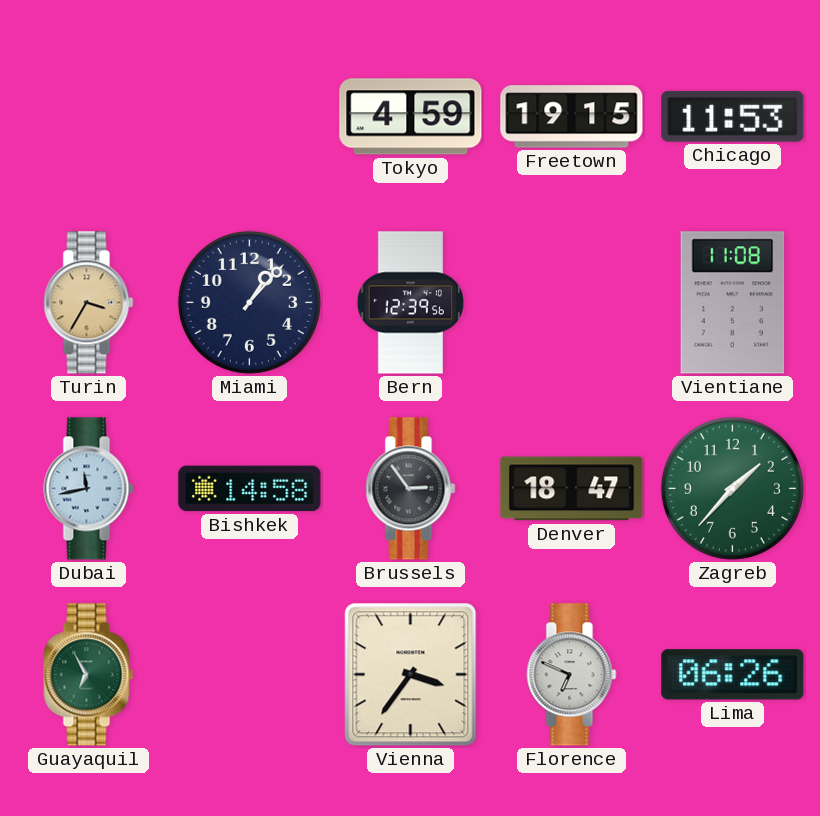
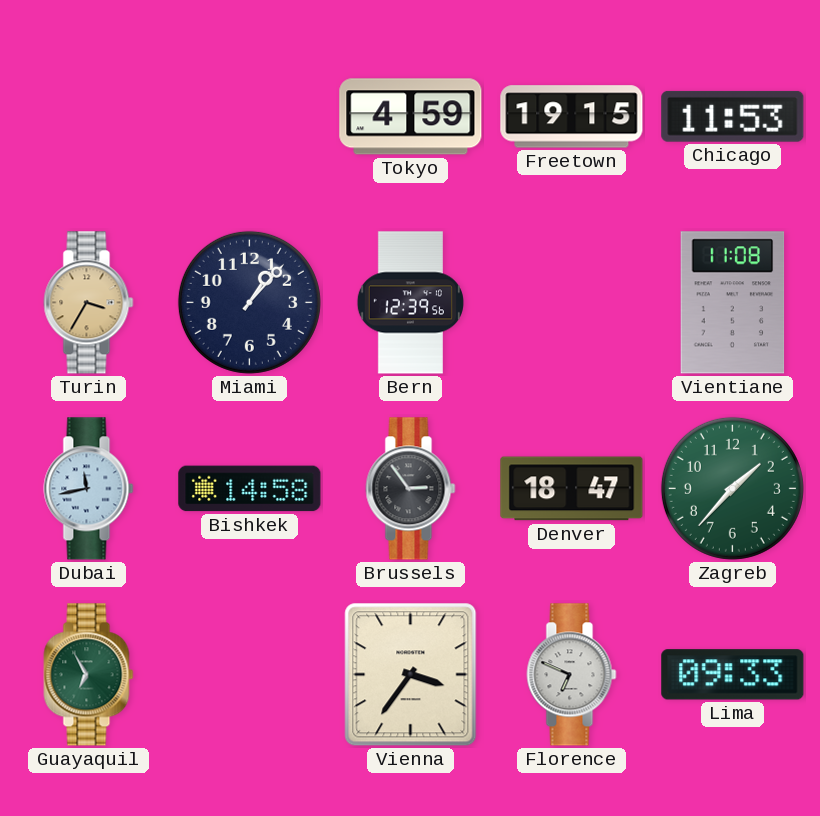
Lima: 06:26 -> 09:33
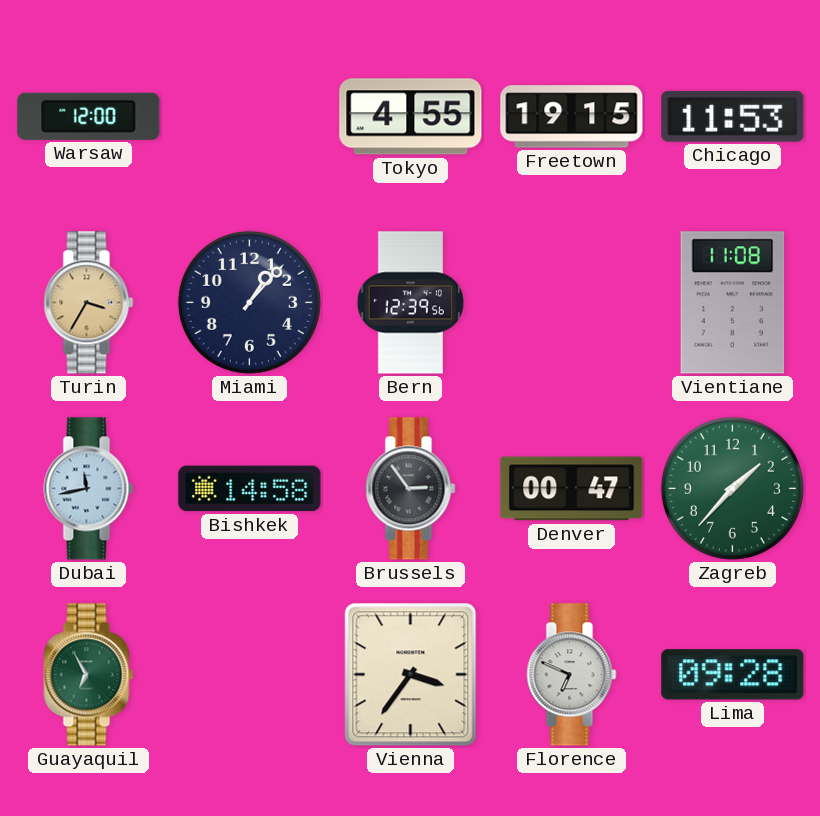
Warsaw: none -> 12:00
Tokyo: 4:59 -> 4:55
Denver: 18:47 -> 00:47
Lima: 09:33 -> 09:28
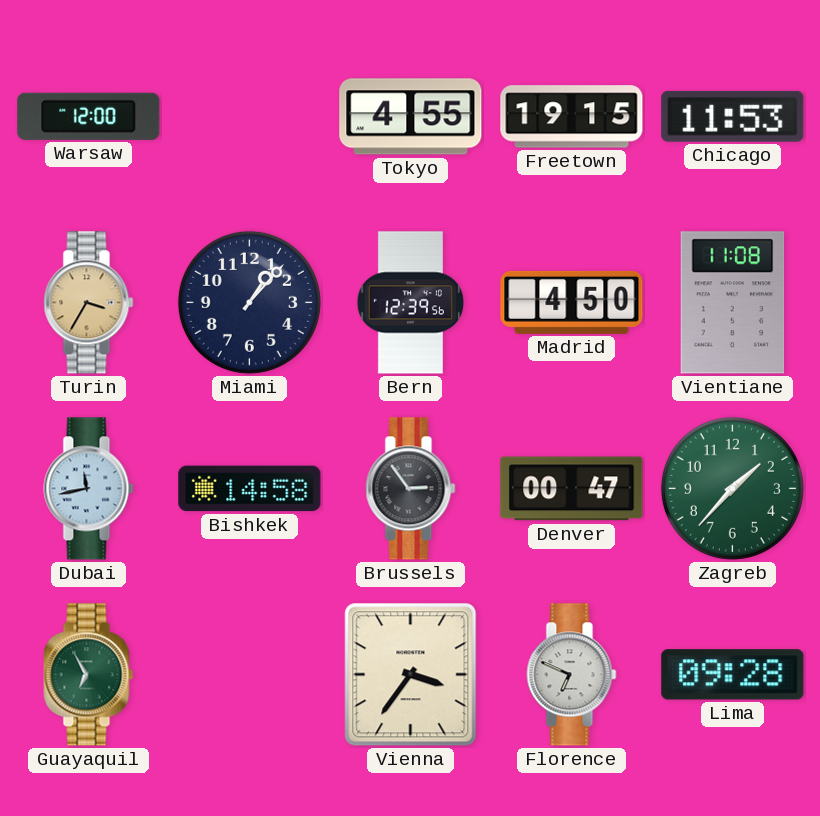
Madrid: none -> 4:50
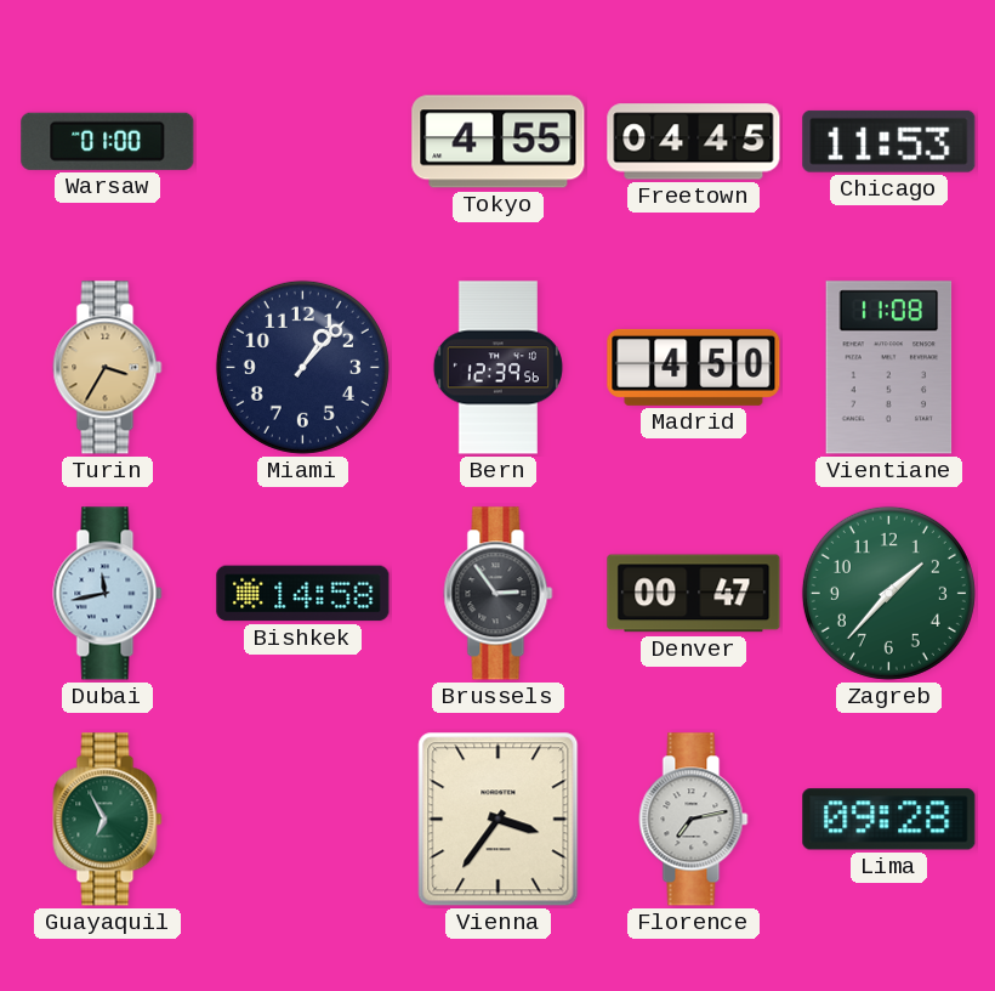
Warsaw: 12:00 -> 01:00
Freetown: 19:15 -> 04:45
Florence: 6:49 -> 7:13
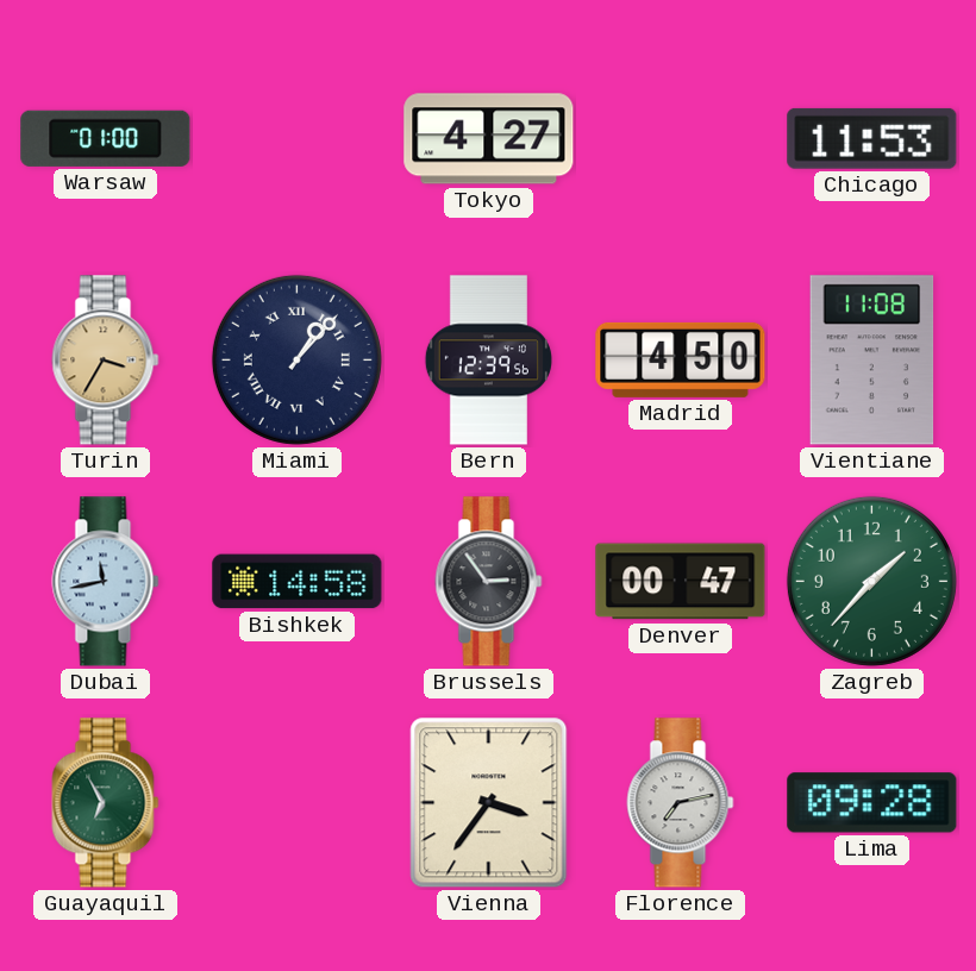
Tokyo: 4:55 -> 4:27
Freetown: 04:45 -> none
Miami numerals: Arabic -> Roman
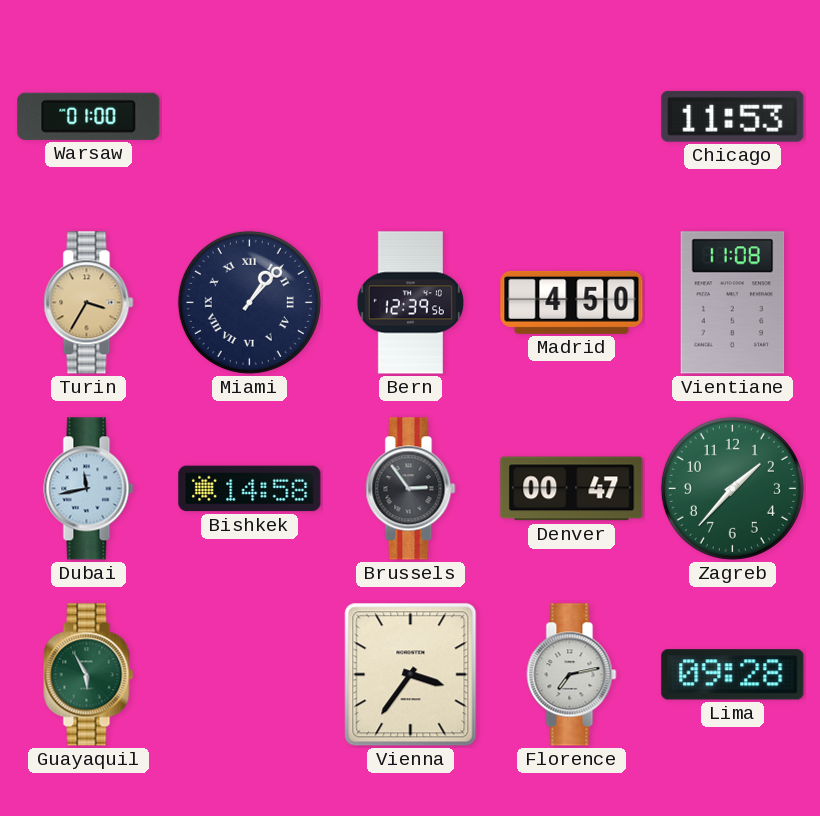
Tokyo: 4:27 -> none
Guayaquil: 6:55 -> 5:55
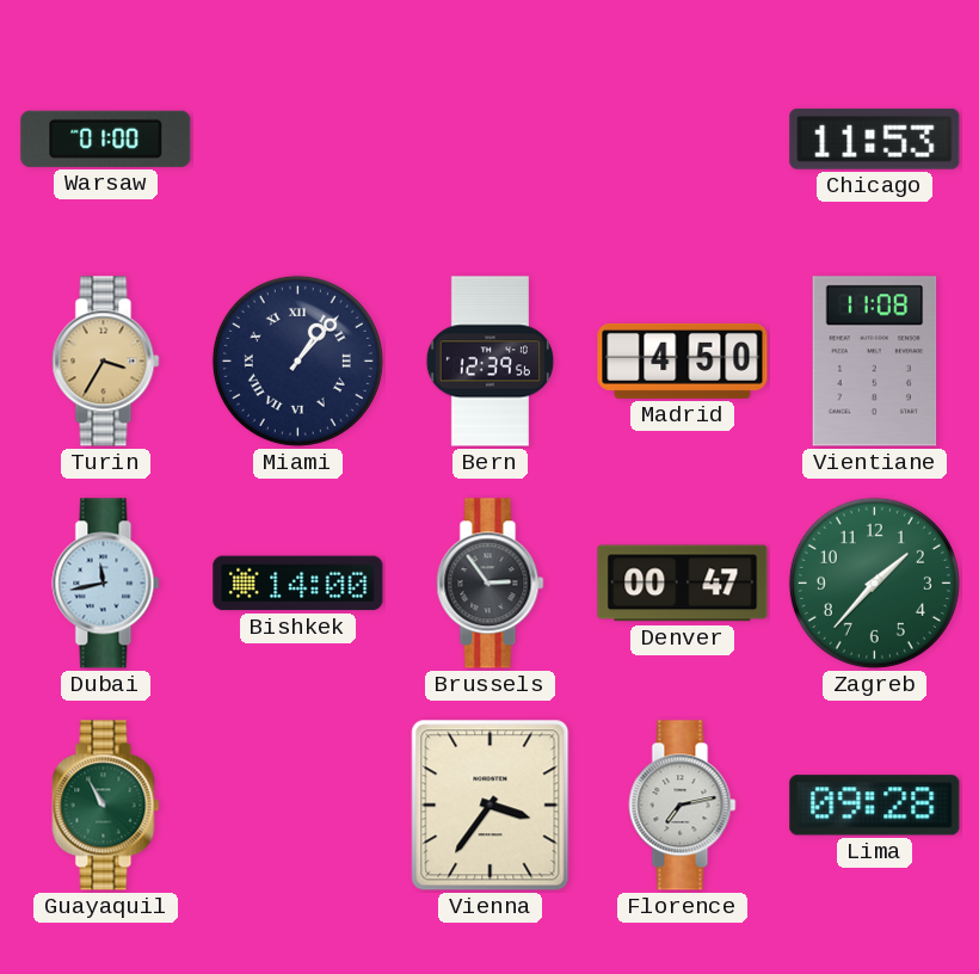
Bishkek: 14:58 -> 14:00
Guayaquil: 5:55 -> 10:55
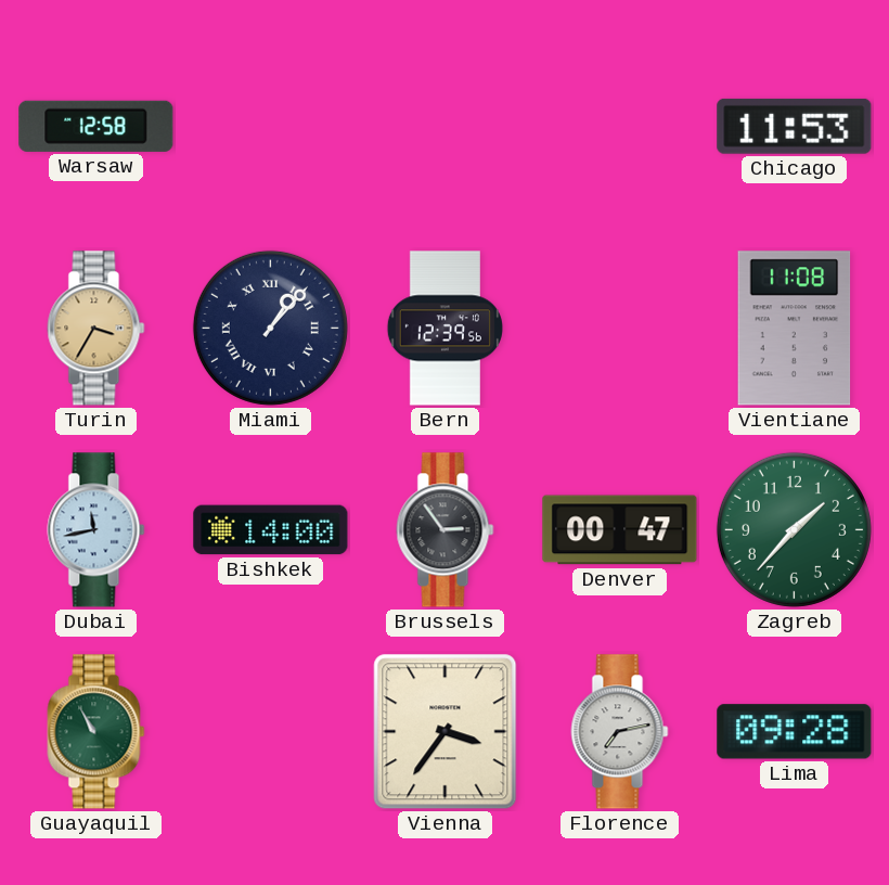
Warsaw: 01:00 -> 12:58
Madrid: 4:50 -> none
